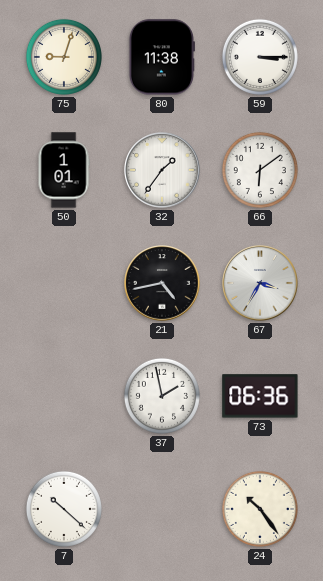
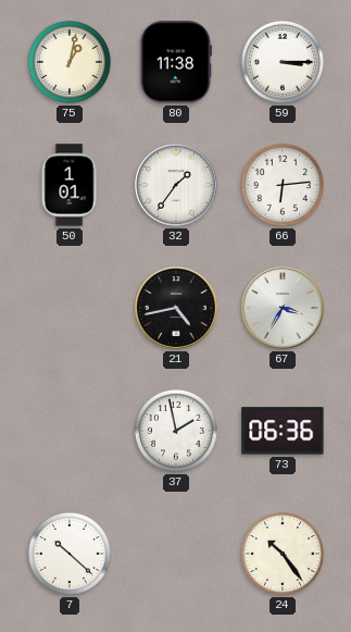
75: 9:03 -> 1:02
66: 6:09 -> 6:14
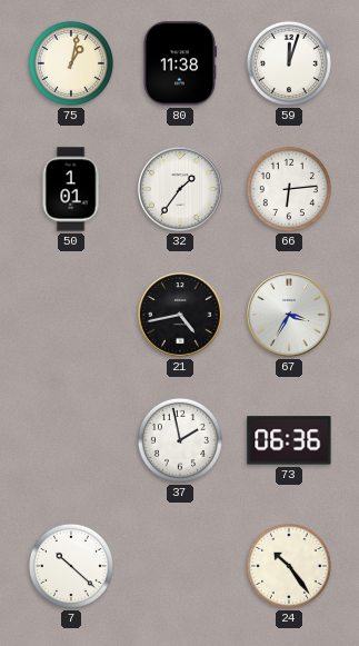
59: 3:15 -> 12:03
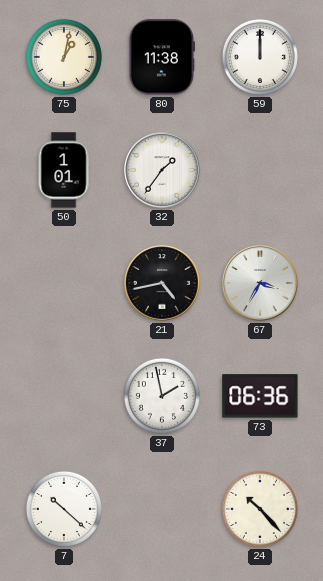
59: 12:03 -> 12:00
66: 6:14 -> none
24: 10:24 -> 10:23
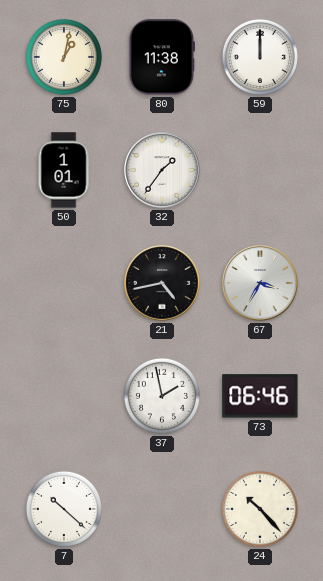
73: 06:36 -> 06:46
